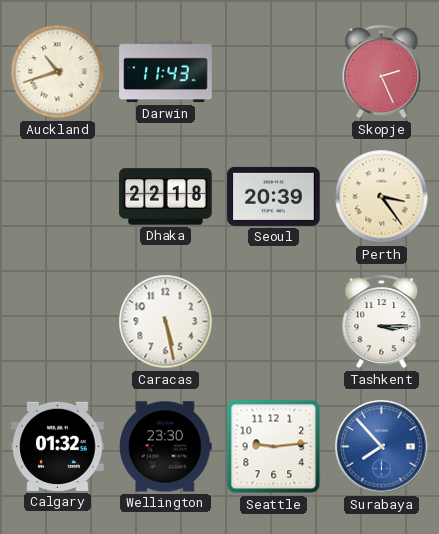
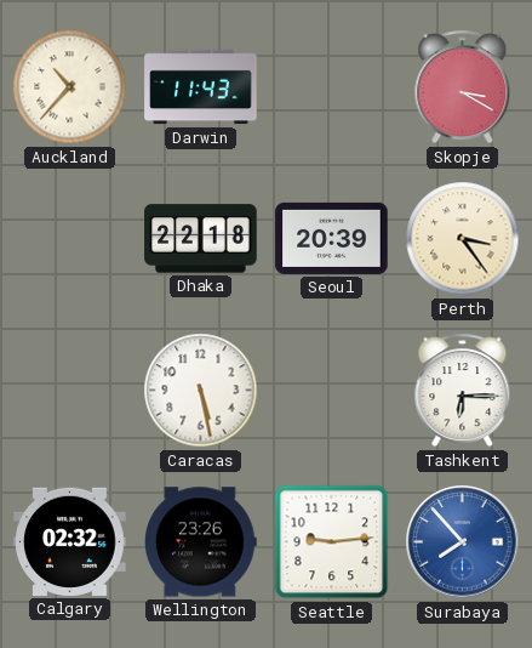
Auckland: 10:42 -> 10:37
Skopje: 2:26 -> 3:20
Tashkent: 3:15 -> 6:15
Calgary: 01:32 -> 02:32
Wellington: 23:30 -> 23:26
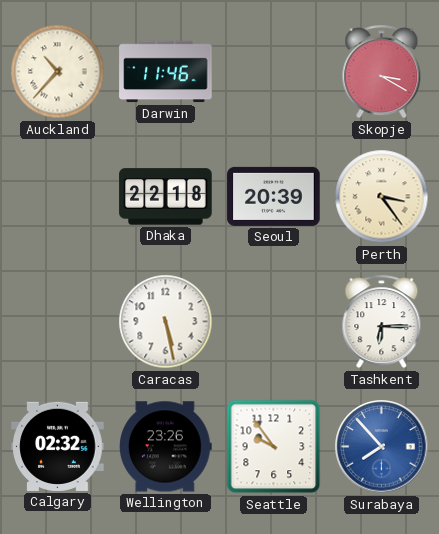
Darwin: 11:43 -> 11:46
Seattle: 9:14 -> 9:54
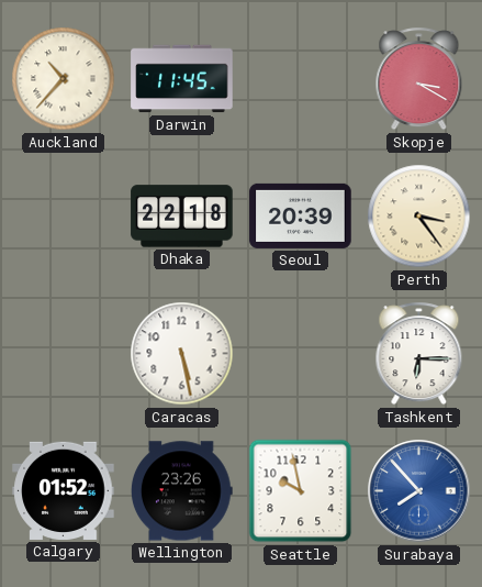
Darwin: 11:46 -> 11:45
Calgary: 02:32 -> 01:52
Seattle: 9:54 -> 9:58
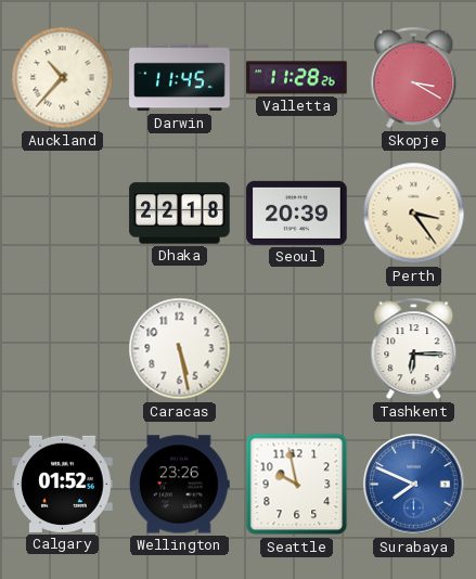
Valletta: none -> 11:28
Surabaya: 7:53 -> 7:49
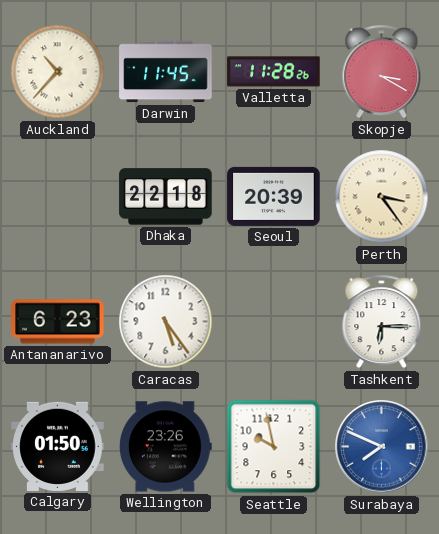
Antananarivo: none -> 6:23
Caracas: 5:28 -> 5:24
Calgary: 01:52 -> 01:50
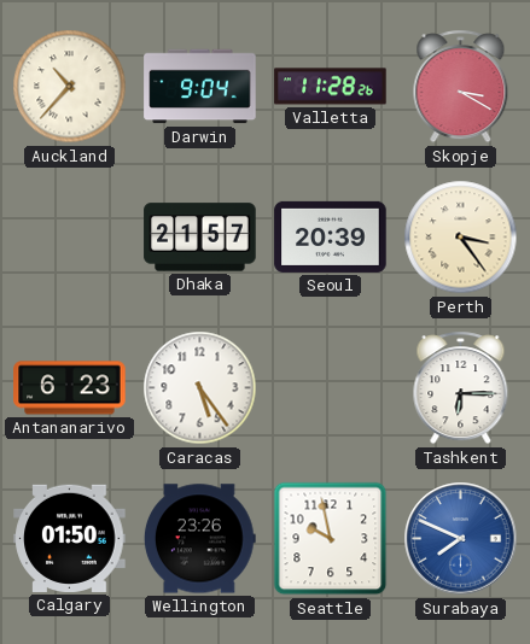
Darwin: 11:45 -> 9:04
Dhaka: 22:18 -> 21:57
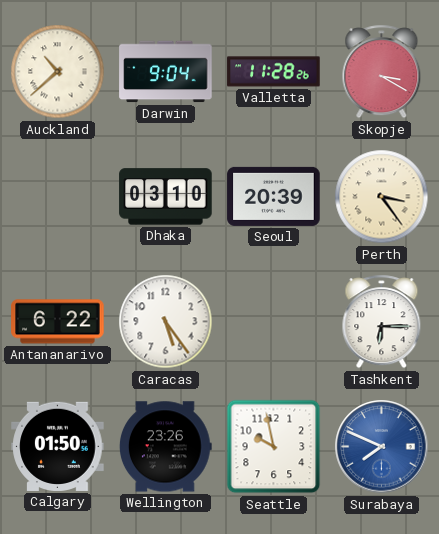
Auckland: 10:37 -> 10:38
Dhaka: 21:57 -> 03:10
Antananarivo: 6:23 -> 6:22
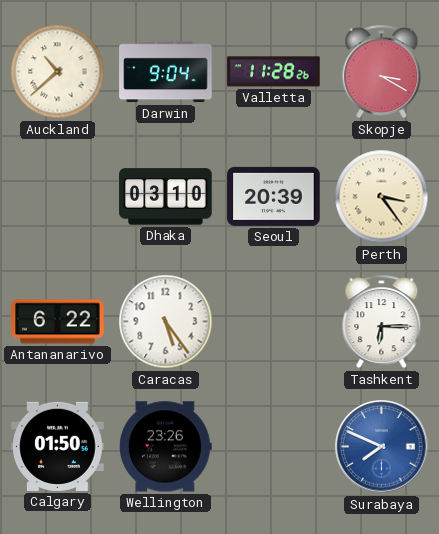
Seattle: 9:58 -> none
